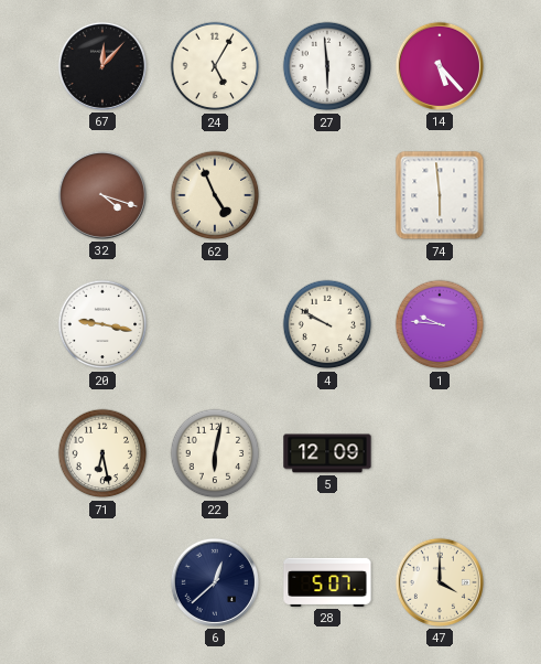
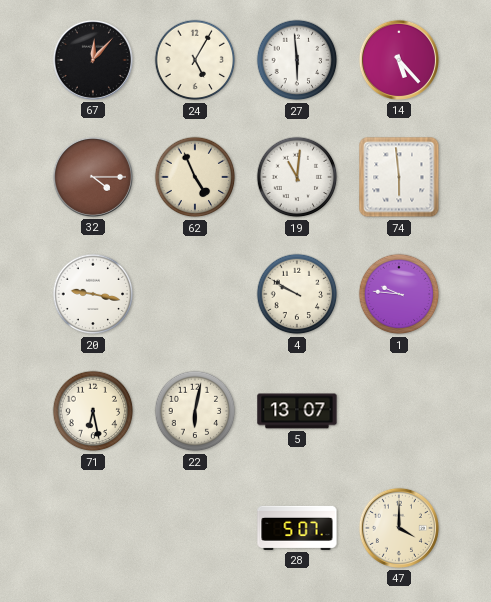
32: 4:18 -> 4:15
19: none -> 11:01
5: 12:09 -> 13:07
6: 12:38 -> none
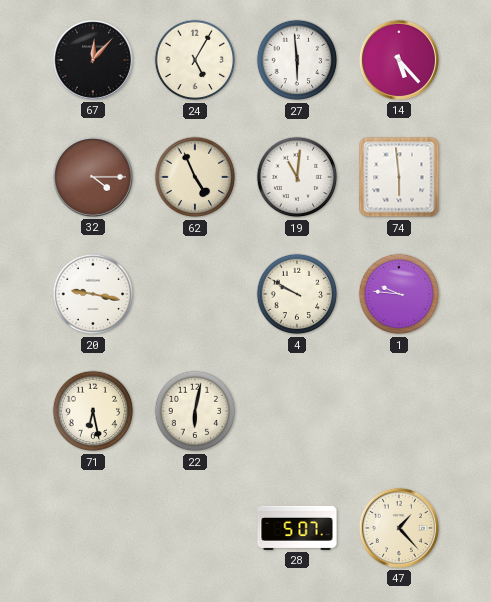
5: 13:07 -> none
47: 4:00 -> 1:23
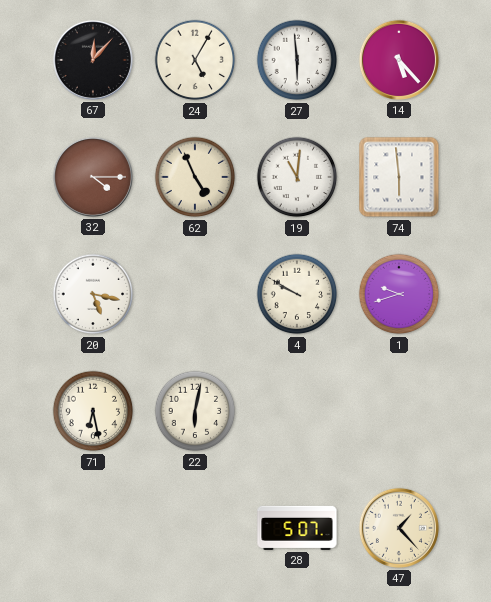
20: 9:17 -> 5:17
1: 9:46 -> 9:42
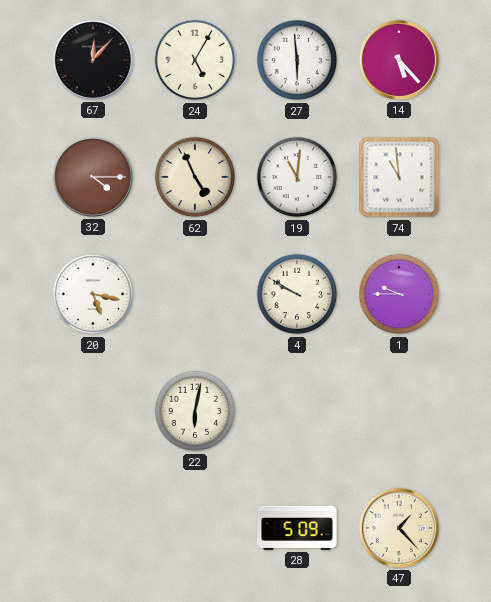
74: 5:59 -> 10:59
1: 9:42 -> 9:45
71: 6:28 -> none
28: 5:07 -> 5:09
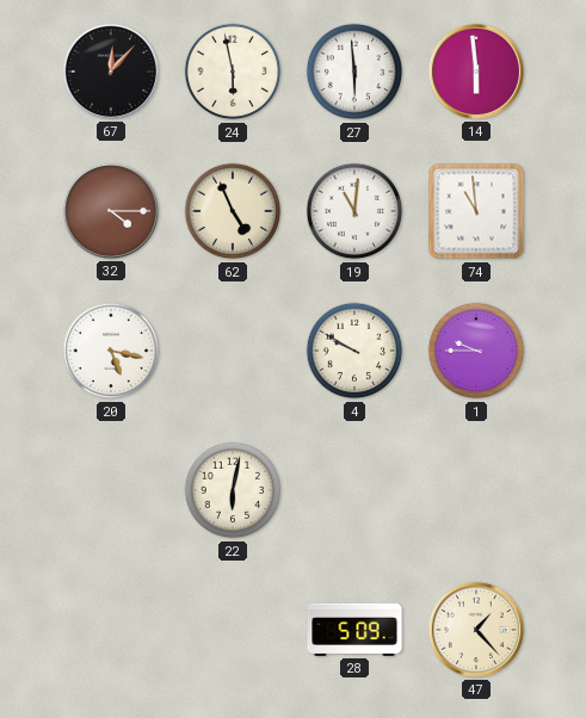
24: 5:05 -> 5:58
14: 5:23 -> 5:59
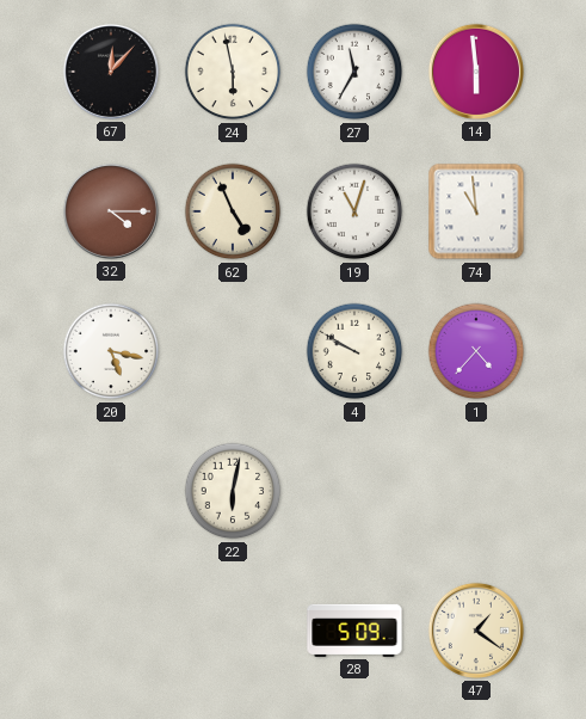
27: 5:59 -> 11:35
19: 11:01 -> 11:03
1: 9:45 -> 4:37
47: 1:23 -> 1:21
